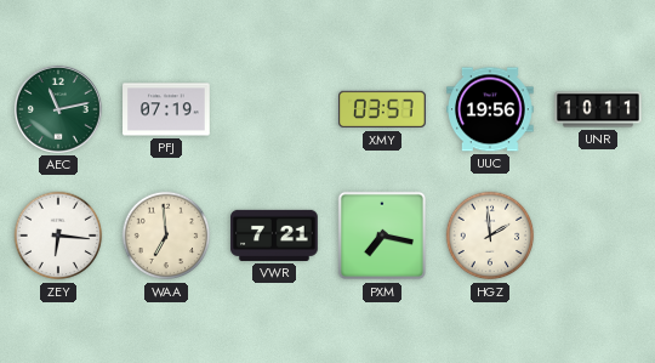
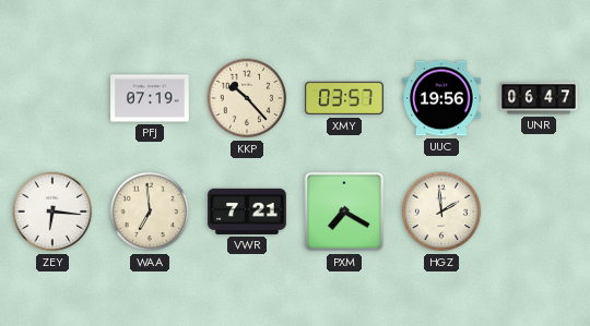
AEC: 11:13 -> none
KKP: none -> 10:23
UNR: 10:11 -> 06:47
PXM: 7:17 -> 7:20
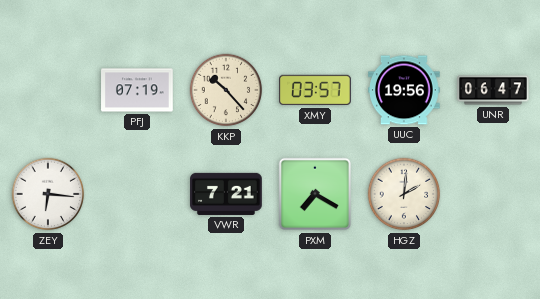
WAA: 6:59 -> none
HGZ: 1:59 -> 2:01
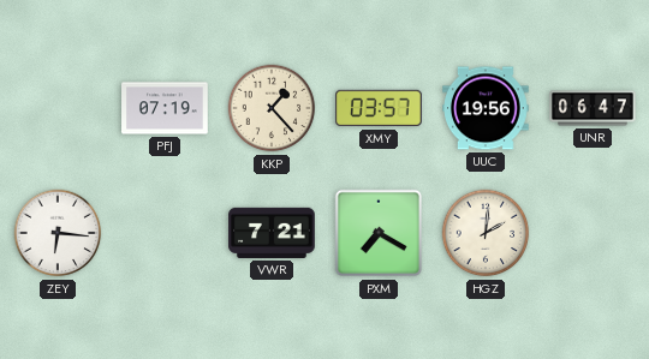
KKP: 10:23 -> 1:23
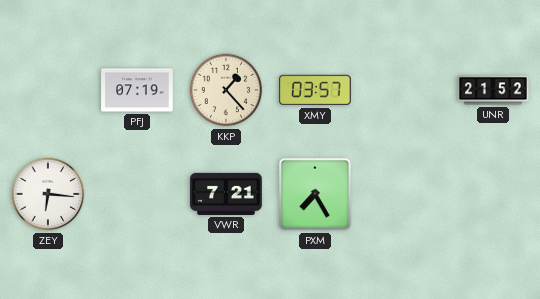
UUC: 19:56 -> none
UNR: 06:47 -> 21:52
PXM: 7:20 -> 7:25
HGZ: 2:01 -> none
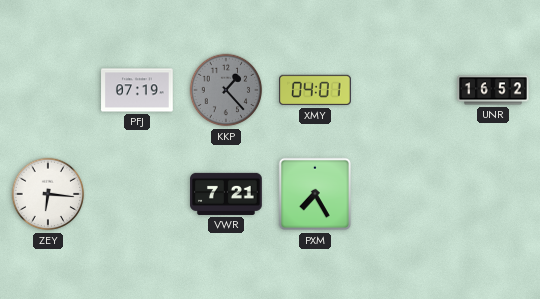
KKP dial: cream -> grey
XMY: 03:57 -> 04:01
UNR: 21:52 -> 16:52
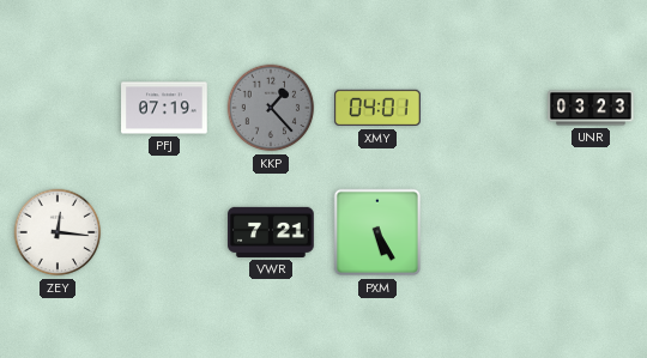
UNR: 16:52 -> 03:23
ZEY: 6:16 -> 12:16
PXM: 7:25 -> 5:25
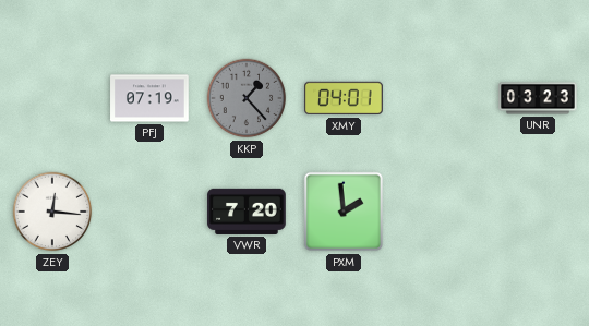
VWR: 7:21 -> 7:20
PXM: 5:25 -> 1:59
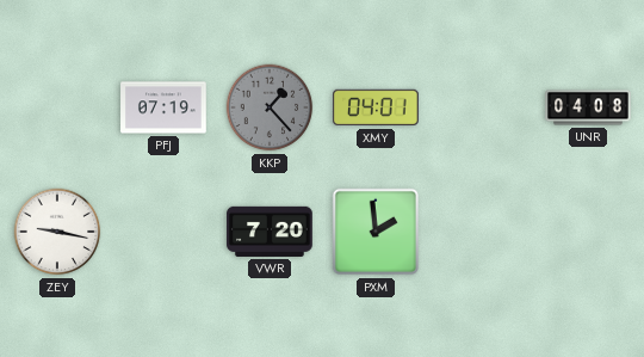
UNR: 03:23 -> 04:08
ZEY: 12:16 -> 9:17
